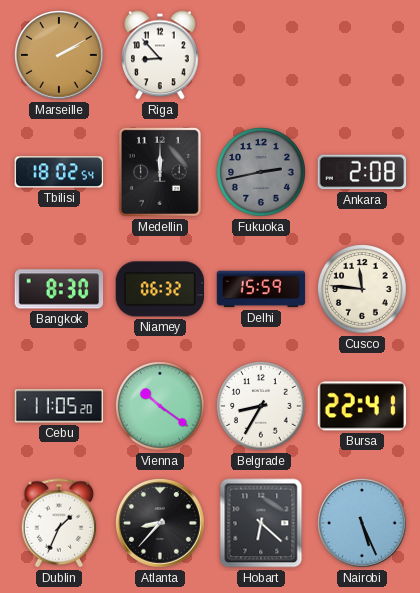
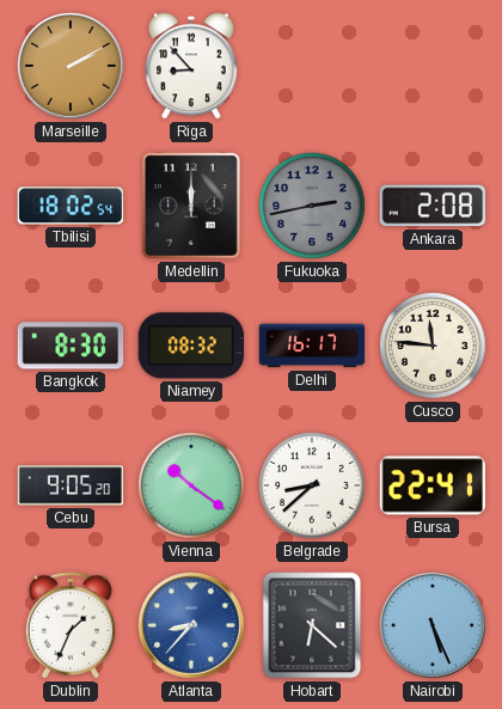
Niamey: 06:32 -> 08:32
Delhi: 15:59 -> 16:17
Cebu: 11:05 -> 9:05
Belgrade: 8:35 -> 8:38
Atlanta dial: black -> blue
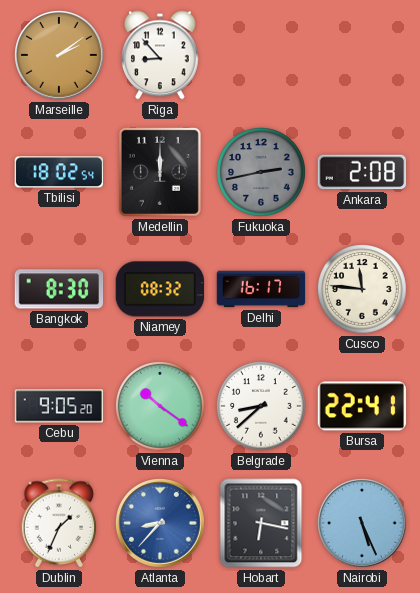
Marseille: 2:10 -> 2:09
Hobart: 6:22 -> 6:17
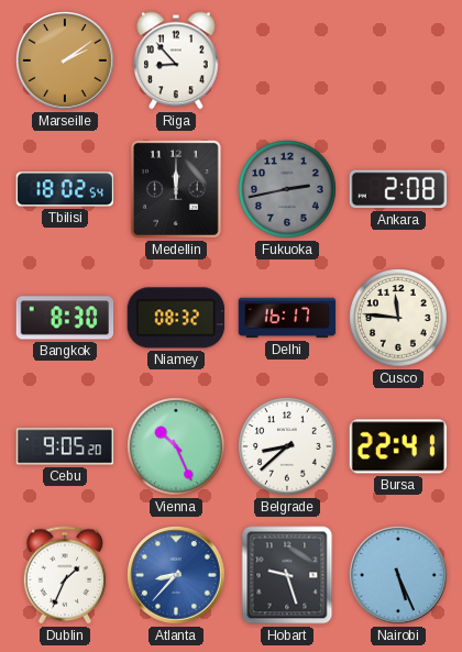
Vienna: 10:21 -> 10:26
Hobart: 6:17 -> 9:27
